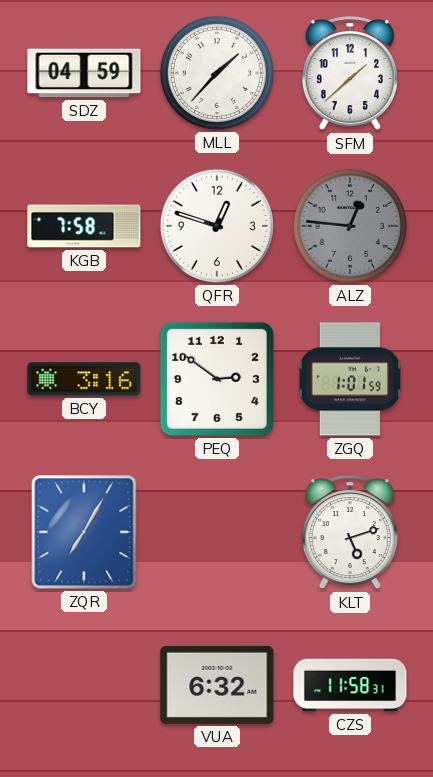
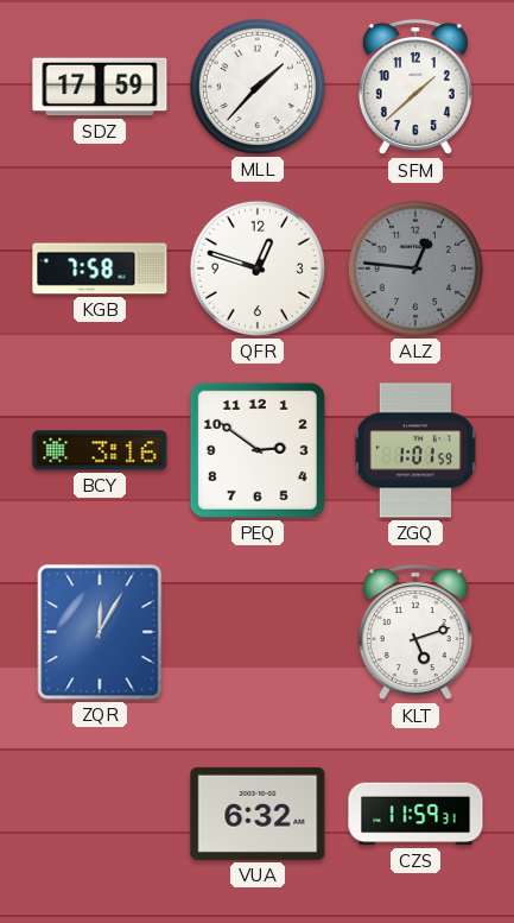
SDZ: 04:59 -> 17:59
ZQR: 7:05 -> 12:05
CZS: 11:58 -> 11:59
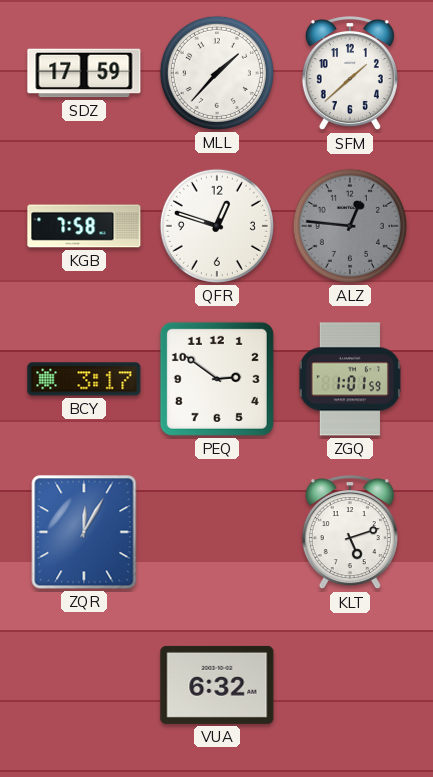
BCY: 3:16 -> 3:17
CZS: 11:59 -> none
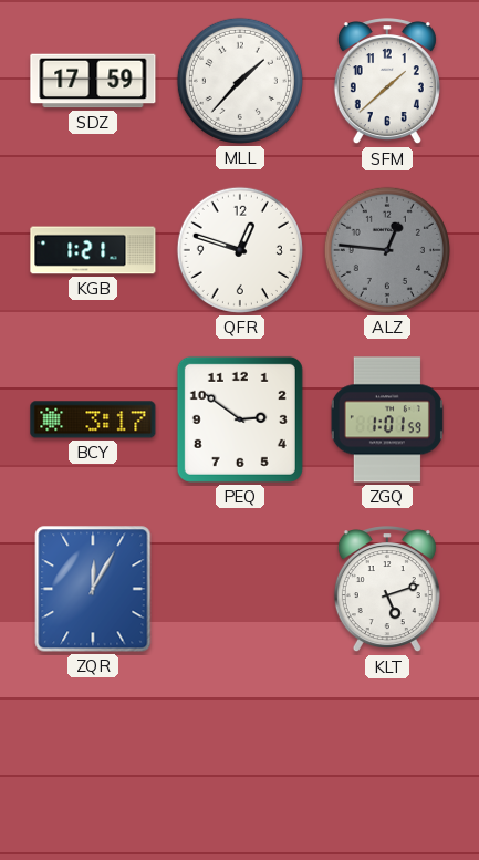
KGB: 7:58 -> 1:21
VUA: 6:32 -> none
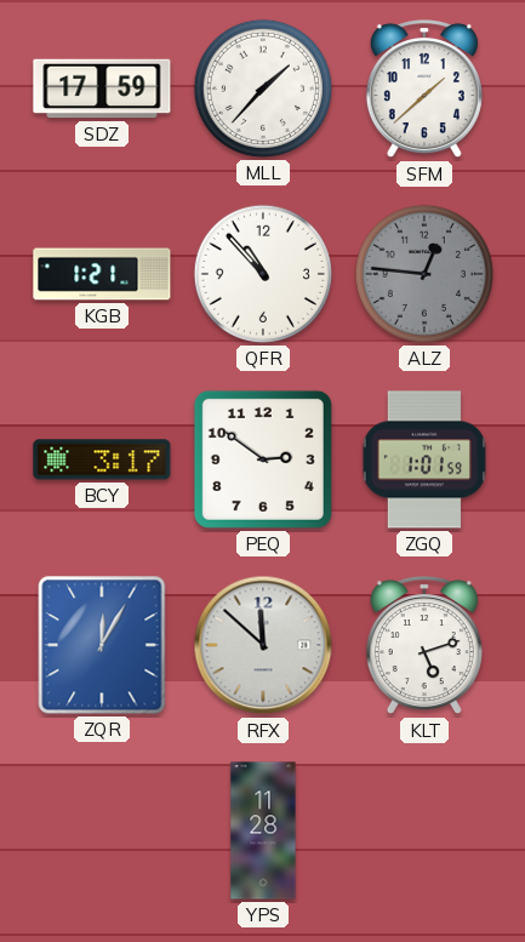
QFR: 12:48 -> 10:53
RFX: none -> 11:52
YPS: none -> 11:28
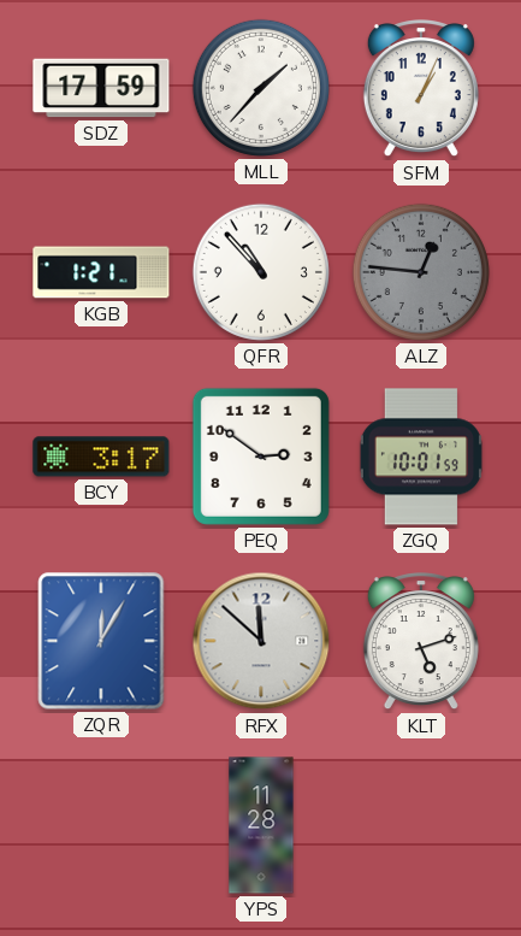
SFM: 1:38 -> 1:04
ZGQ: 1:01 -> 10:01
